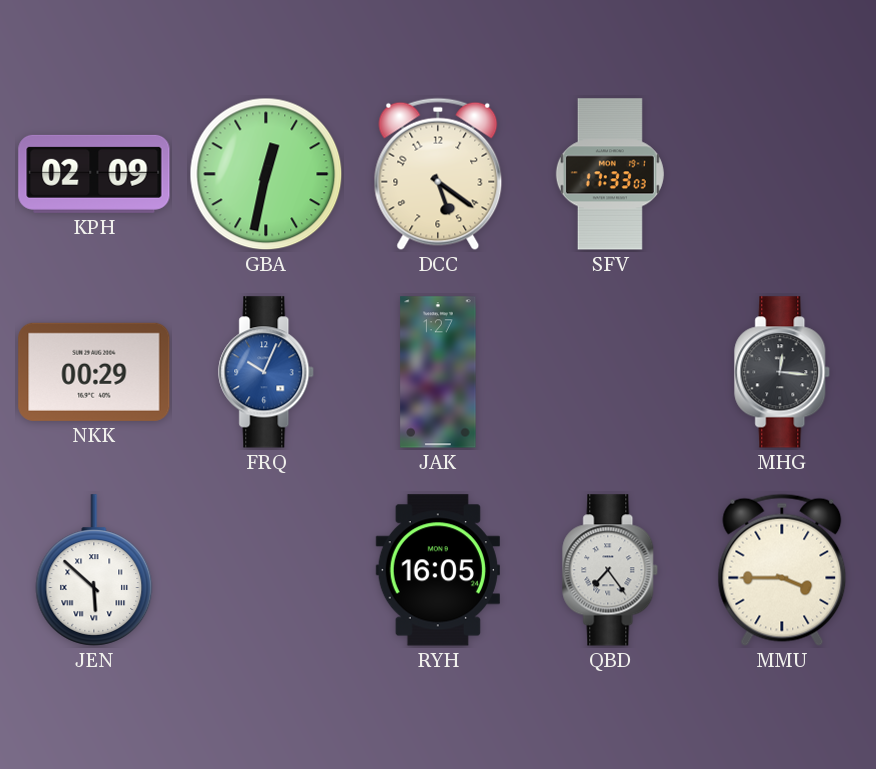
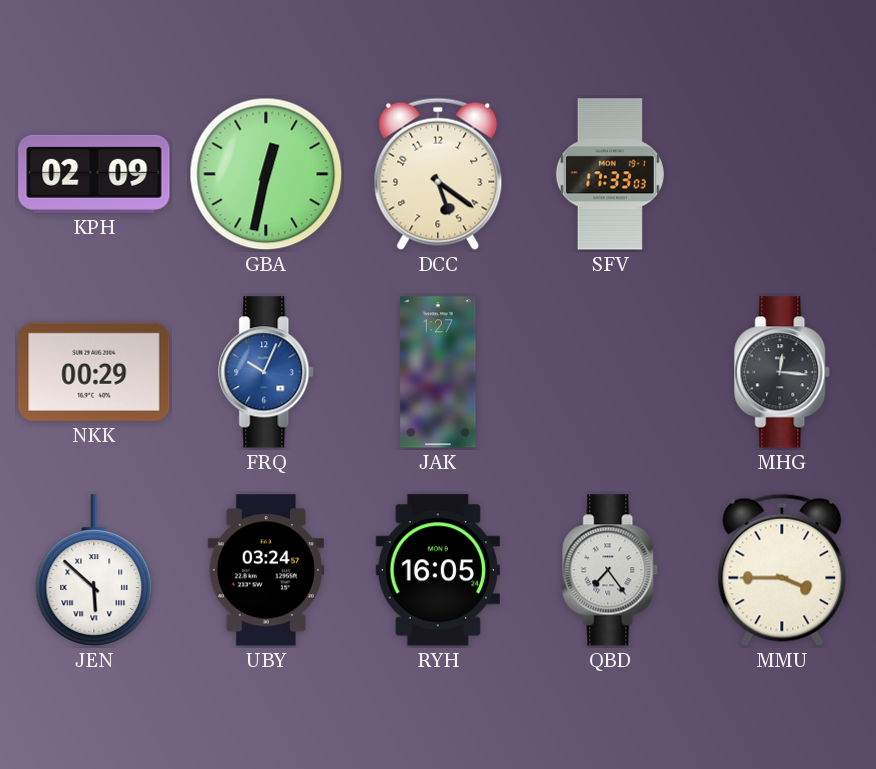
UBY: none -> 03:24
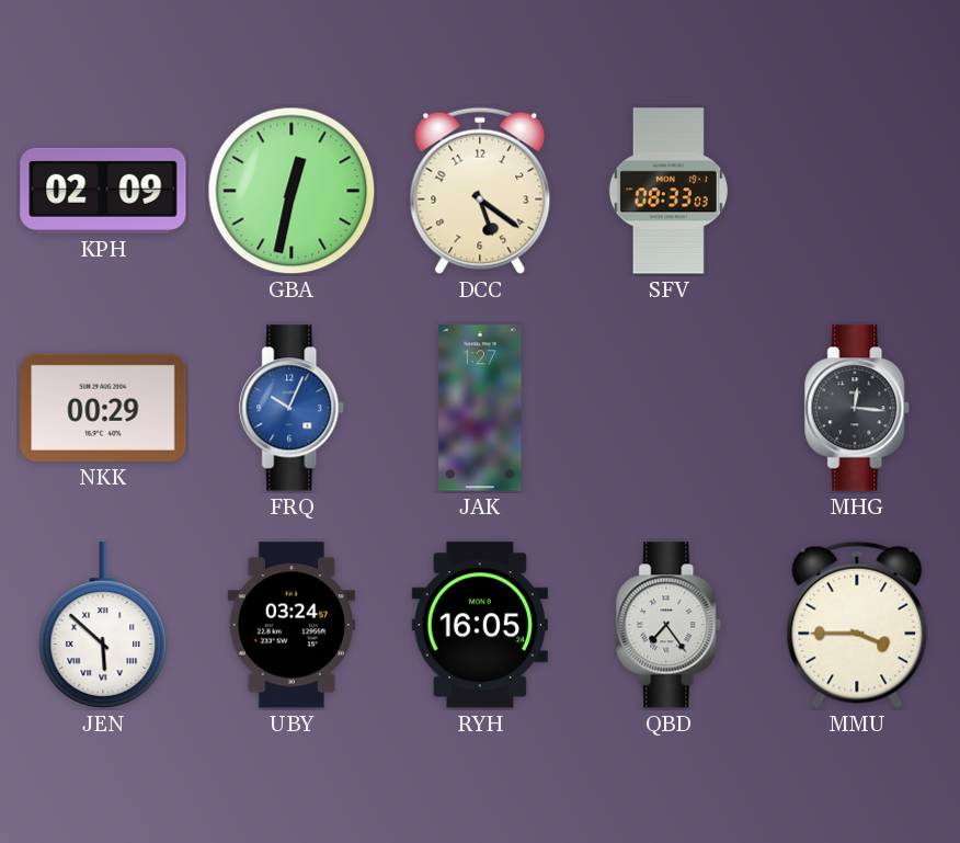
SFV: 17:33 -> 08:33
